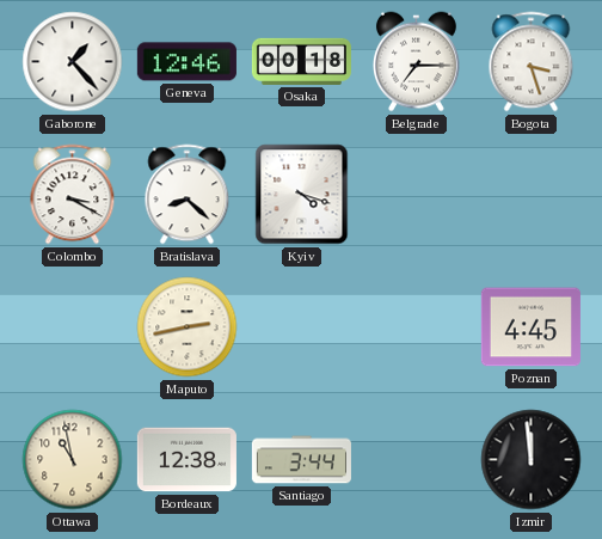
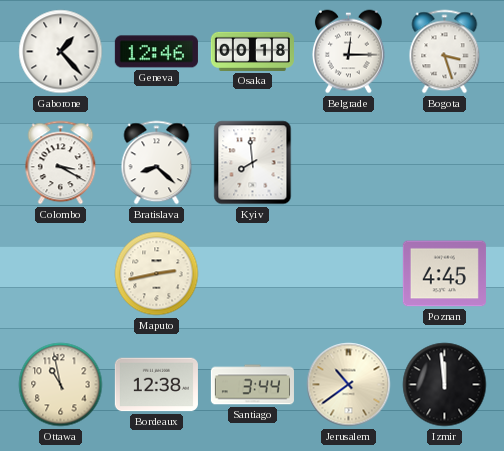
Belgrade: 7:15 -> 12:15
Kyiv: 4:18 -> 7:59
Jerusalem: none -> 10:39
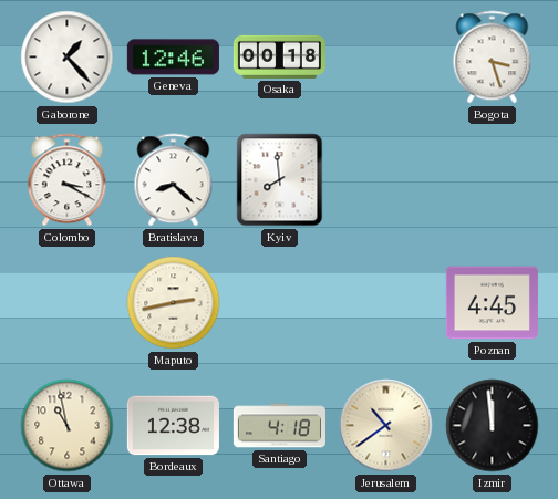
Belgrade: 12:15 -> none
Santiago: 3:44 -> 4:18
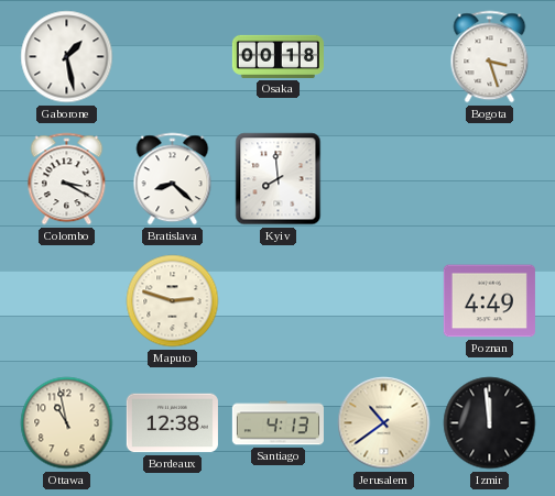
Gaborone: 1:23 -> 1:28
Geneva: 12:46 -> none
Maputo: 2:43 -> 2:48
Poznan: 4:45 -> 4:49
Santiago: 4:18 -> 4:13
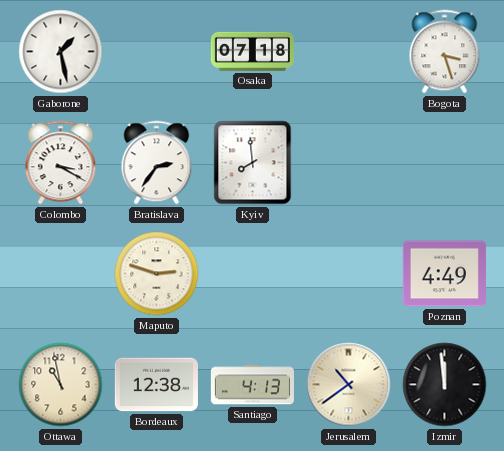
Osaka: 00:18 -> 07:18
Bratislava: 8:22 -> 2:36
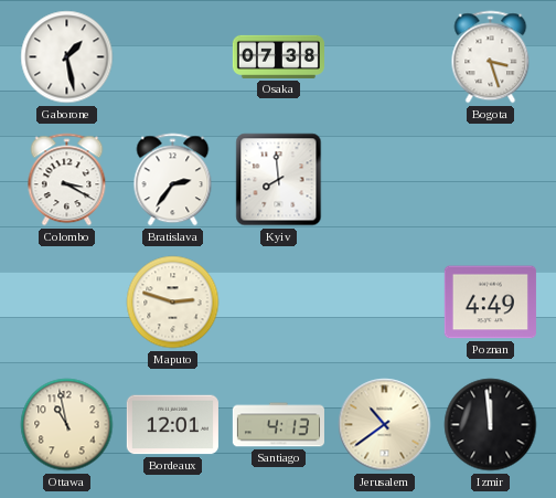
Osaka: 07:18 -> 07:38
Bordeaux: 12:38 -> 12:01
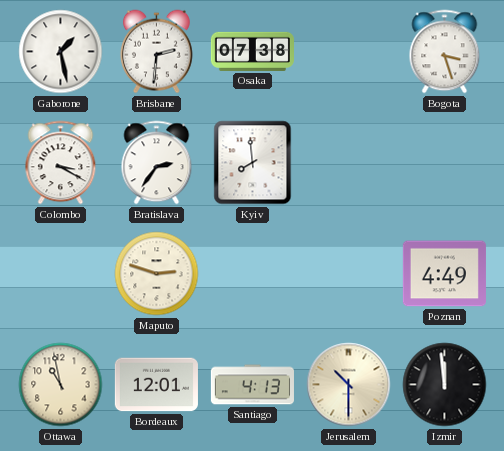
Brisbane: none -> 2:31
Jerusalem: 10:39 -> 10:30
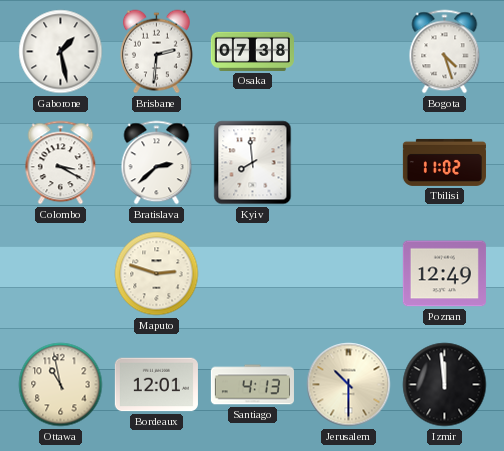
Bogota: 3:27 -> 4:27
Bratislava: 2:36 -> 2:38
Tbilisi: none -> 11:02
Poznan: 4:49 -> 12:49
